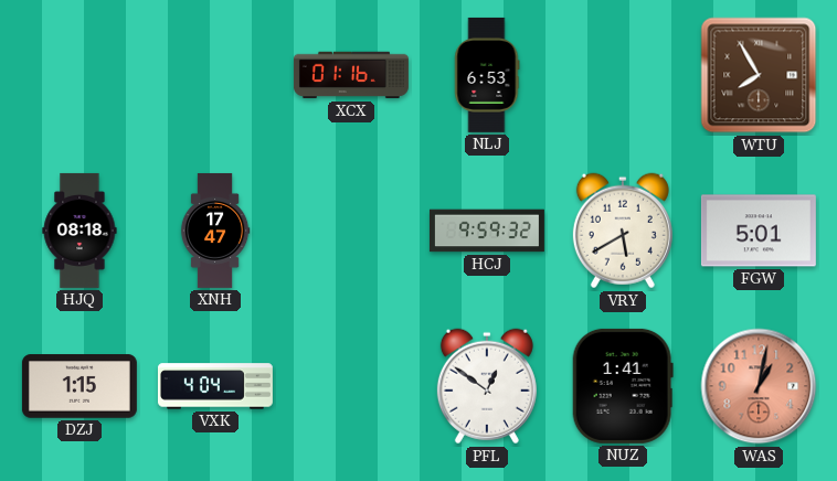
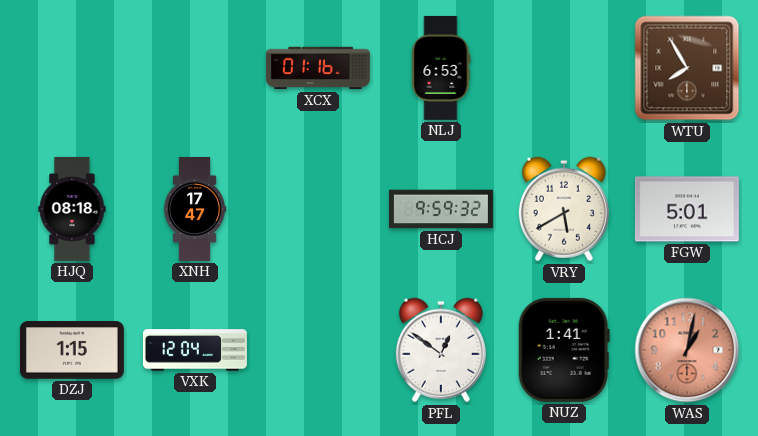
VXK: 4:04 -> 12:04
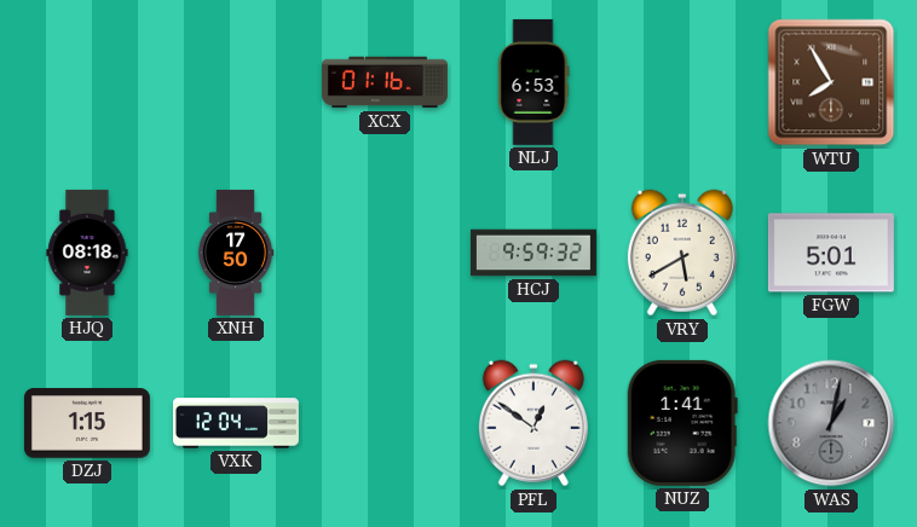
XNH: 17:47 -> 17:50
WAS dial: salmon -> grey
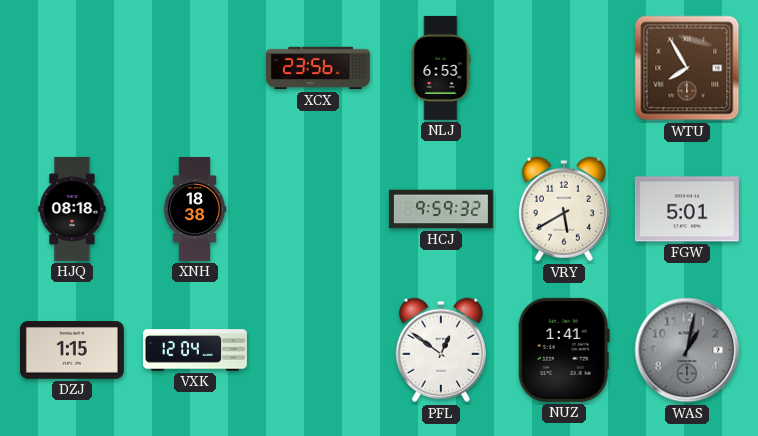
XCX: 01:16 -> 23:56
XNH: 17:50 -> 18:38
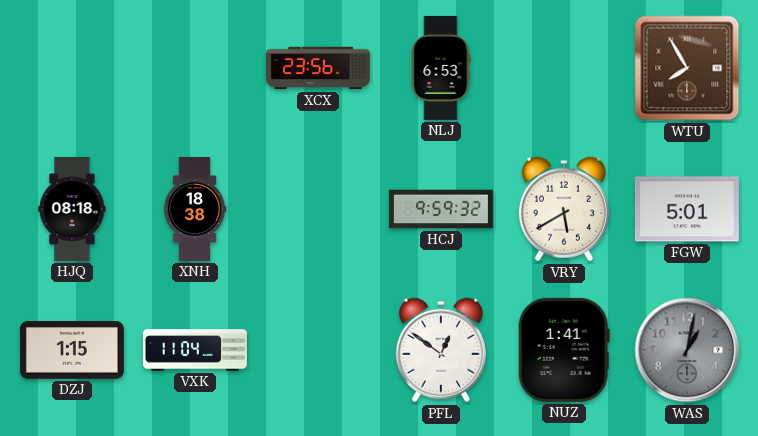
VXK: 12:04 -> 11:04
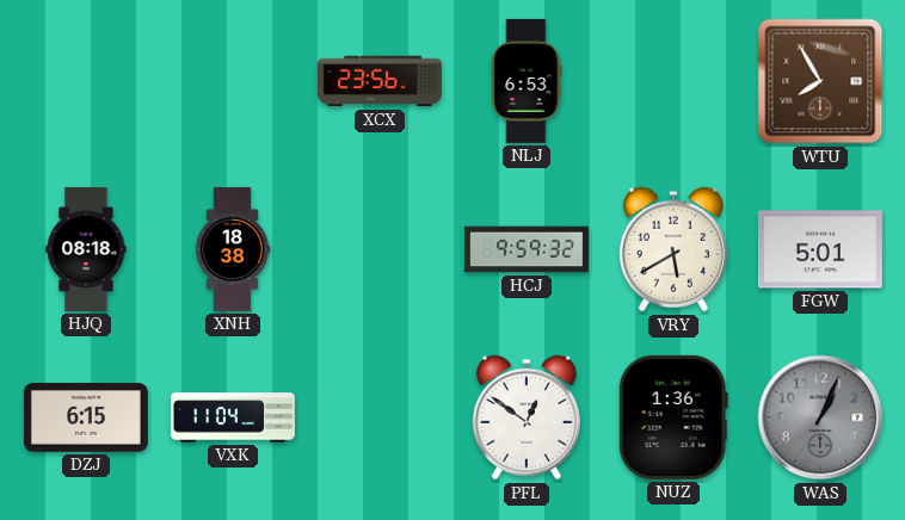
DZJ: 1:15 -> 6:15
NUZ: 1:41 -> 1:36
WAS: 1:02 -> 1:04
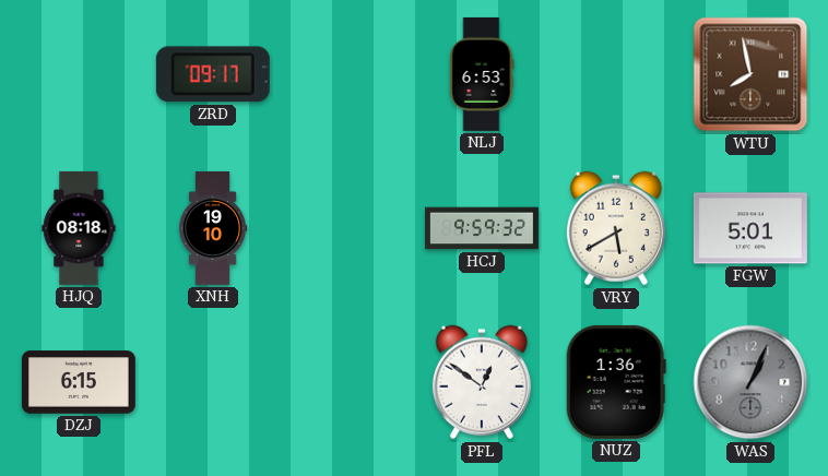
ZRD: none -> 09:17
XCX: 23:56 -> none
WTU: 7:55 -> 7:58
XNH: 18:38 -> 19:10
VXK: 11:04 -> none
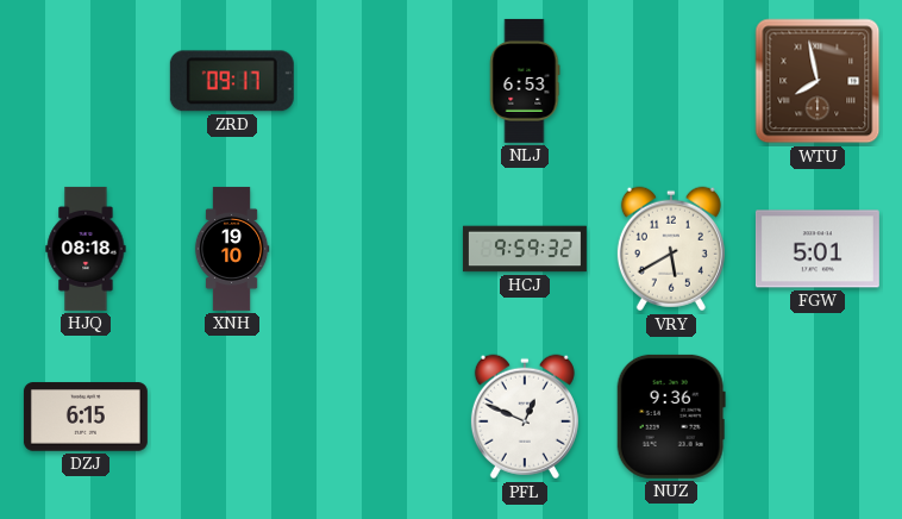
PFL: 12:51 -> 12:49
NUZ: 1:36 -> 9:36
WAS: 1:04 -> none
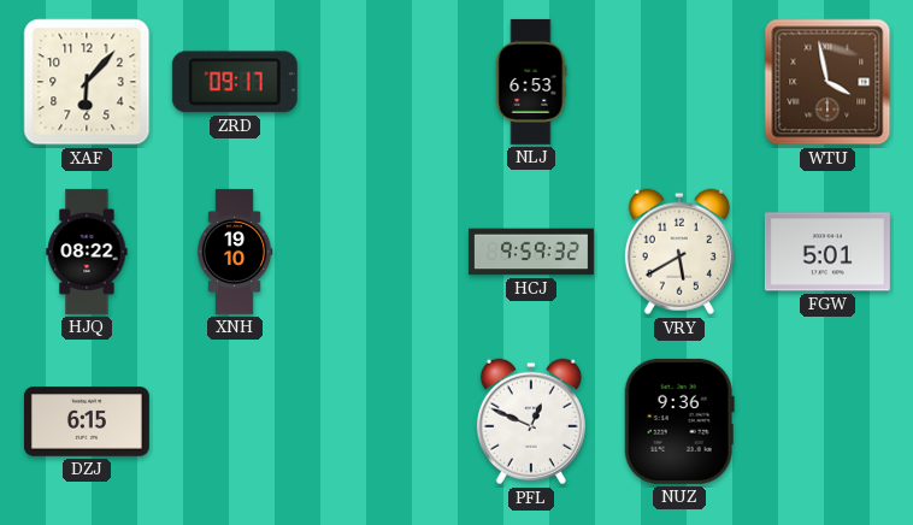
XAF: none -> 6:07
WTU: 7:58 -> 3:58
HJQ: 08:18 -> 08:22
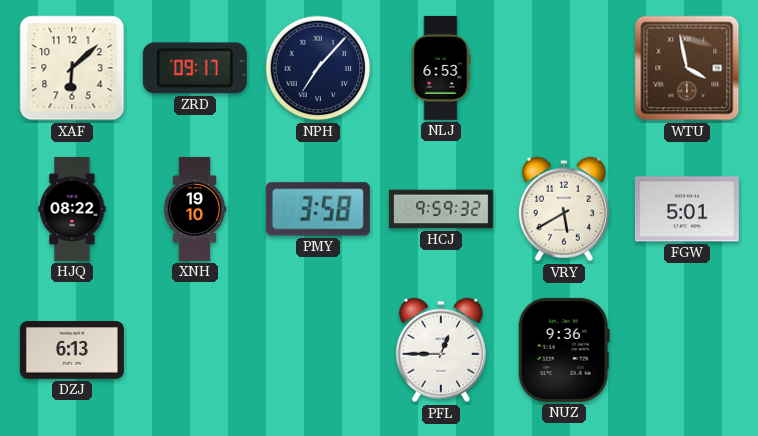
XAF: 6:07 -> 6:08
NPH: none -> 7:07
PMY: none -> 3:58
DZJ: 6:15 -> 6:13
PFL: 12:49 -> 12:45
